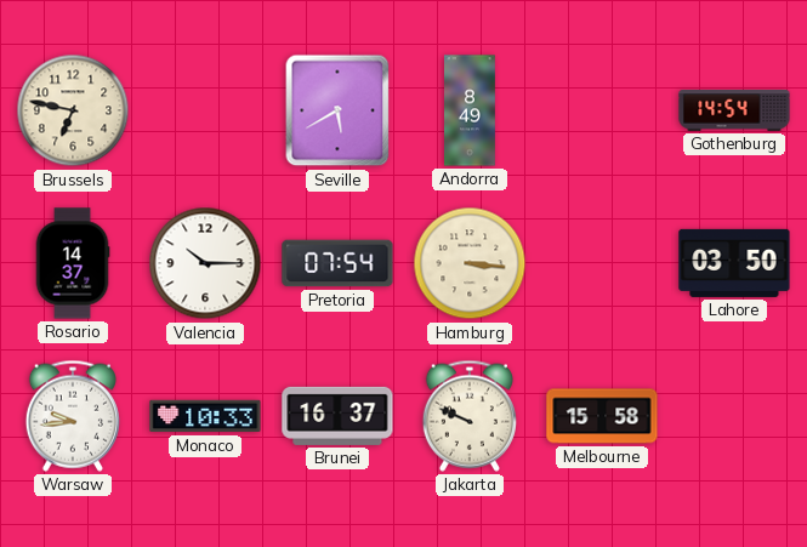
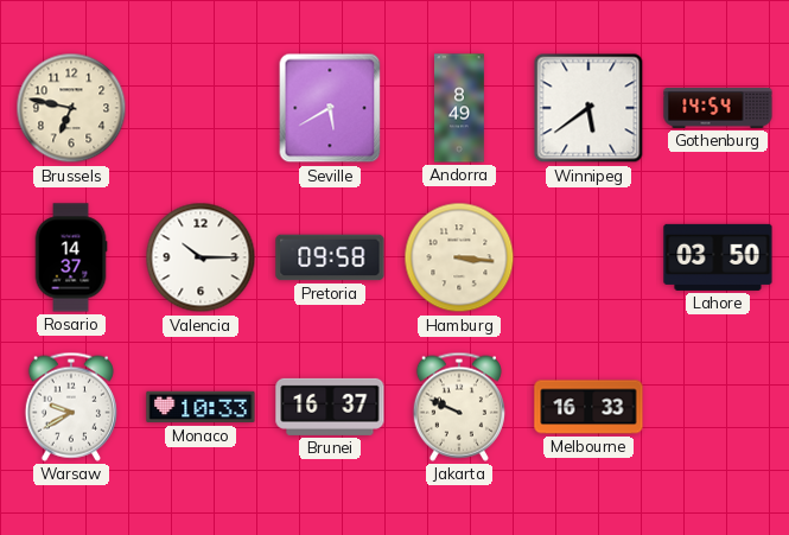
Winnipeg: none -> 5:39
Pretoria: 07:54 -> 09:58
Warsaw: 9:44 -> 9:40
Melbourne: 15:58 -> 16:33
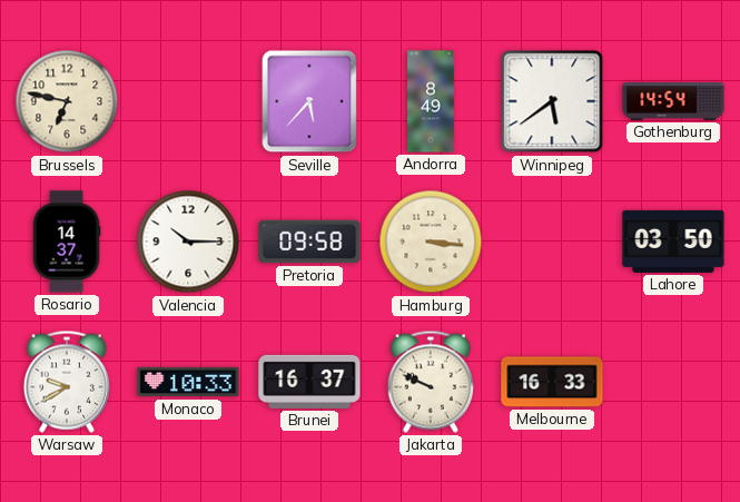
Seville: 5:40 -> 5:37
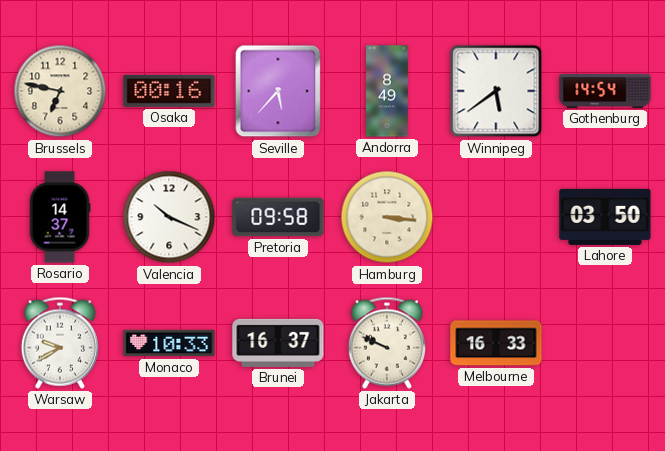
Osaka: none -> 00:16
Valencia: 10:15 -> 10:19
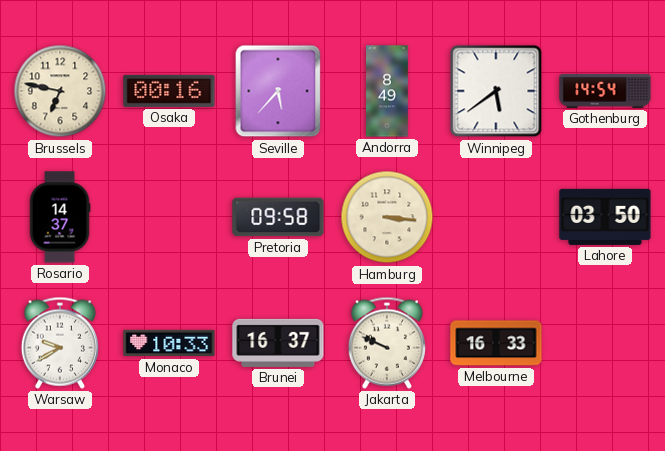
Valencia: 10:19 -> none
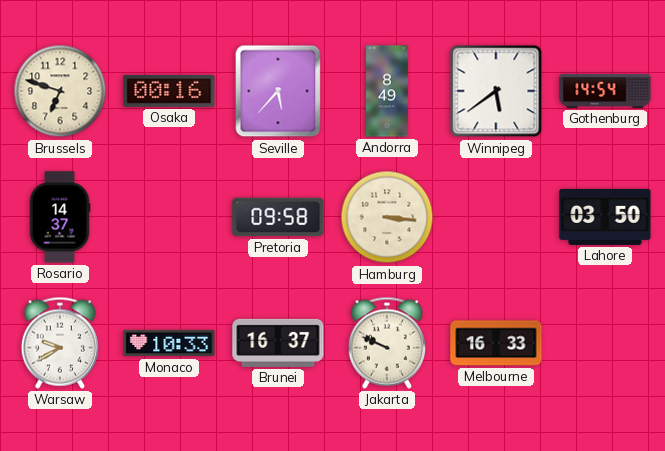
Brussels: 6:47 -> 6:48
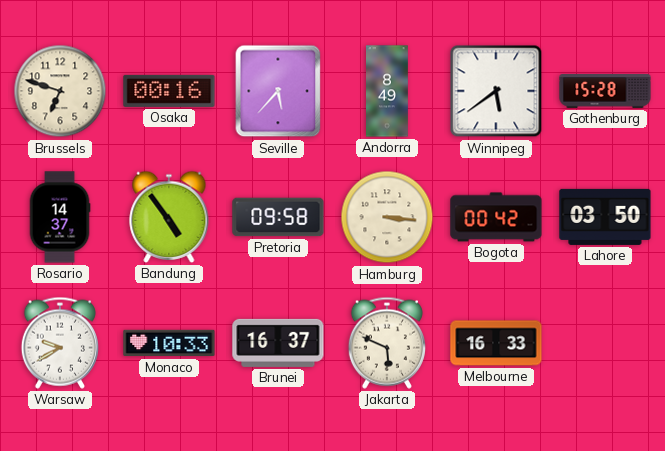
Gothenburg: 14:54 -> 15:28
Bandung: none -> 4:54
Bogota: none -> 00:42
Jakarta: 9:49 -> 5:49
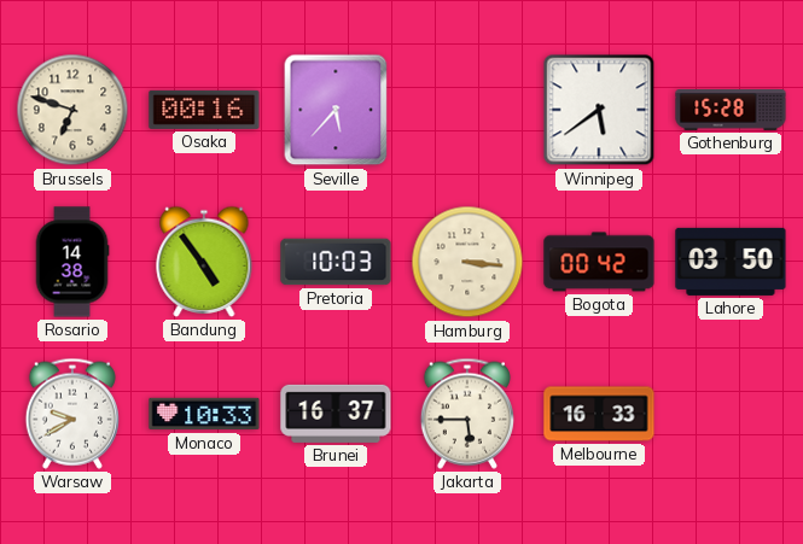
Andorra: 8:49 -> none
Rosario: 14:37 -> 14:38
Pretoria: 09:58 -> 10:03
Jakarta: 5:49 -> 5:45
